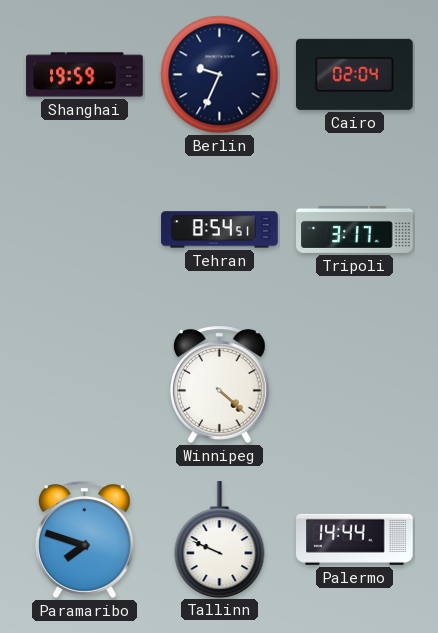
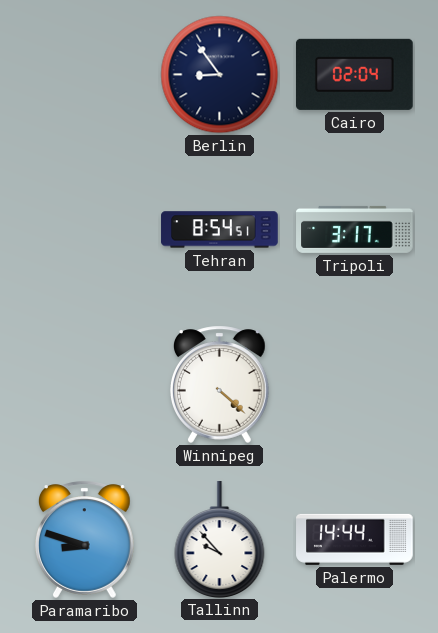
Shanghai: 19:59 -> none
Berlin: 9:34 -> 8:54
Paramaribo: 7:48 -> 8:48
Tallinn: 9:49 -> 9:53
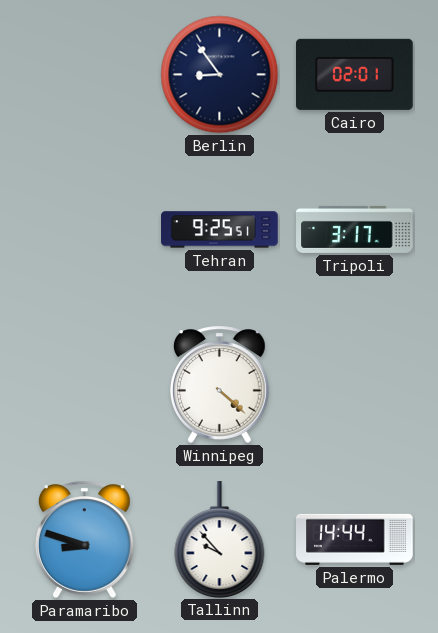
Cairo: 02:04 -> 02:01
Tehran: 8:54 -> 9:25
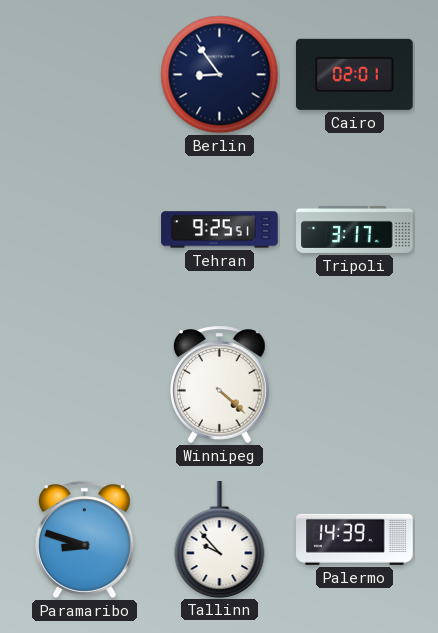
Palermo: 14:44 -> 14:39
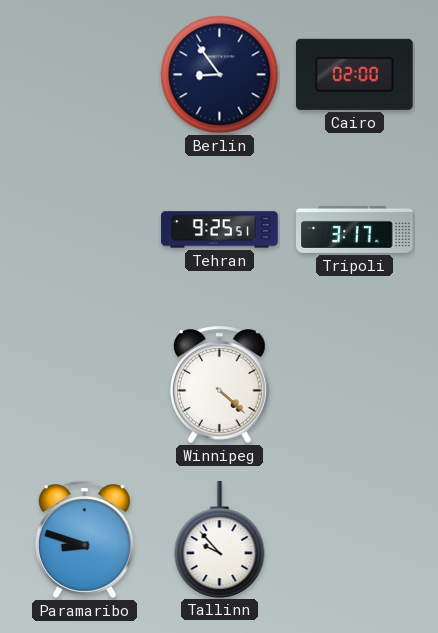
Cairo: 02:01 -> 02:00
Palermo: 14:39 -> none
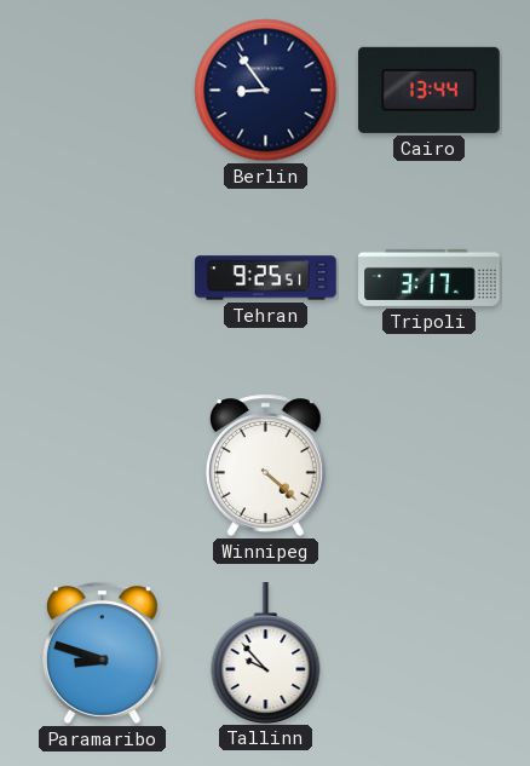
Cairo: 02:00 -> 13:44
